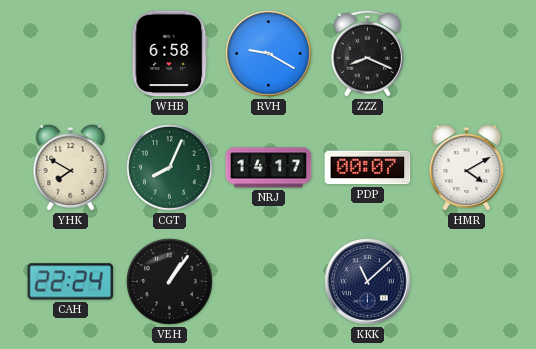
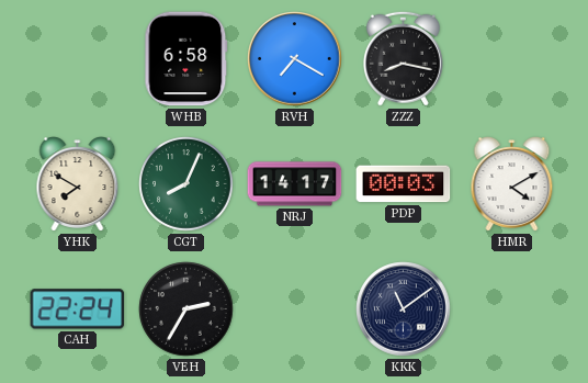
RVH: 9:20 -> 7:20
ZZZ: 8:19 -> 8:17
PDP: 00:07 -> 00:03
VEH: 1:06 -> 2:35
KKK: 11:08 -> 11:09
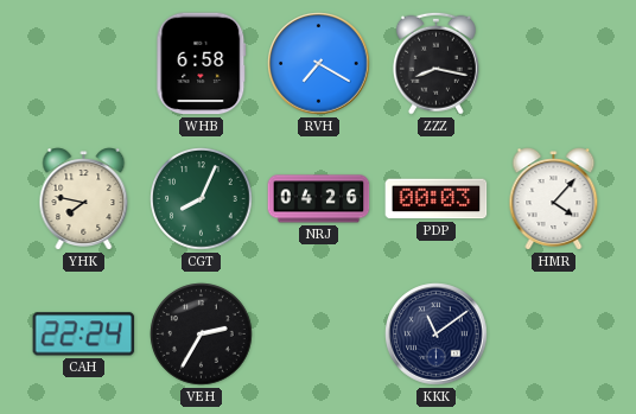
YHK: 7:50 -> 7:47
NRJ: 14:17 -> 04:26
HMR: 4:10 -> 4:07
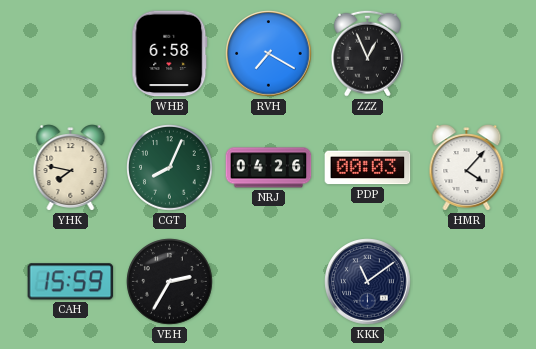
ZZZ: 8:17 -> 12:56
CAH: 22:24 -> 15:59
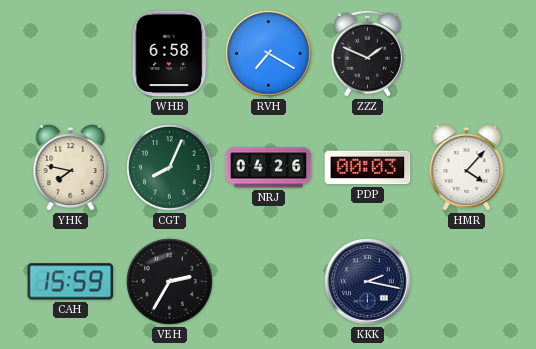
ZZZ: 12:56 -> 1:49
KKK: 11:09 -> 2:17
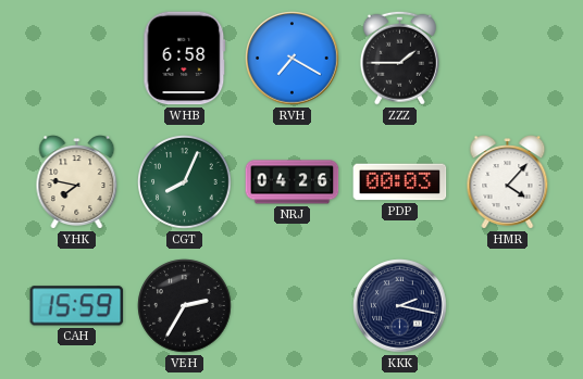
ZZZ: 1:49 -> 1:45
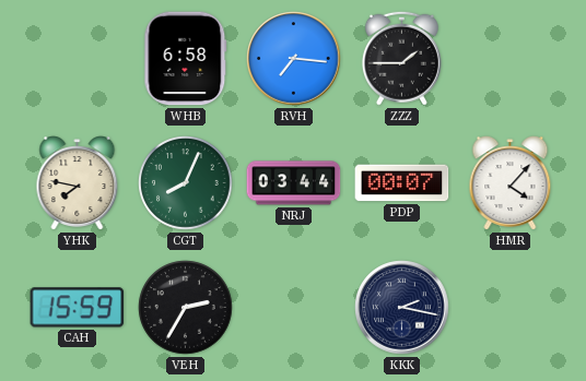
RVH: 7:20 -> 7:16
NRJ: 04:26 -> 03:44
PDP: 00:03 -> 00:07
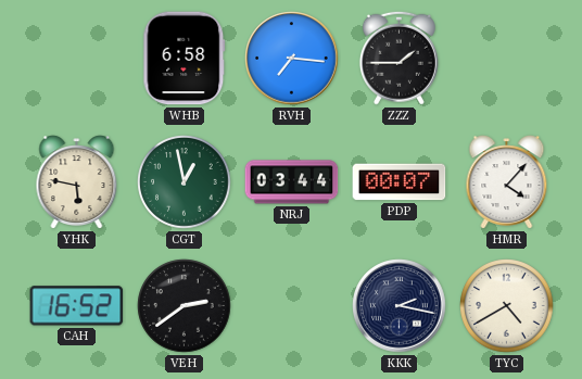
YHK: 7:47 -> 5:47
CGT: 8:04 -> 12:58
CAH: 15:59 -> 16:52
VEH: 2:35 -> 2:39
TYC: none -> 4:40
